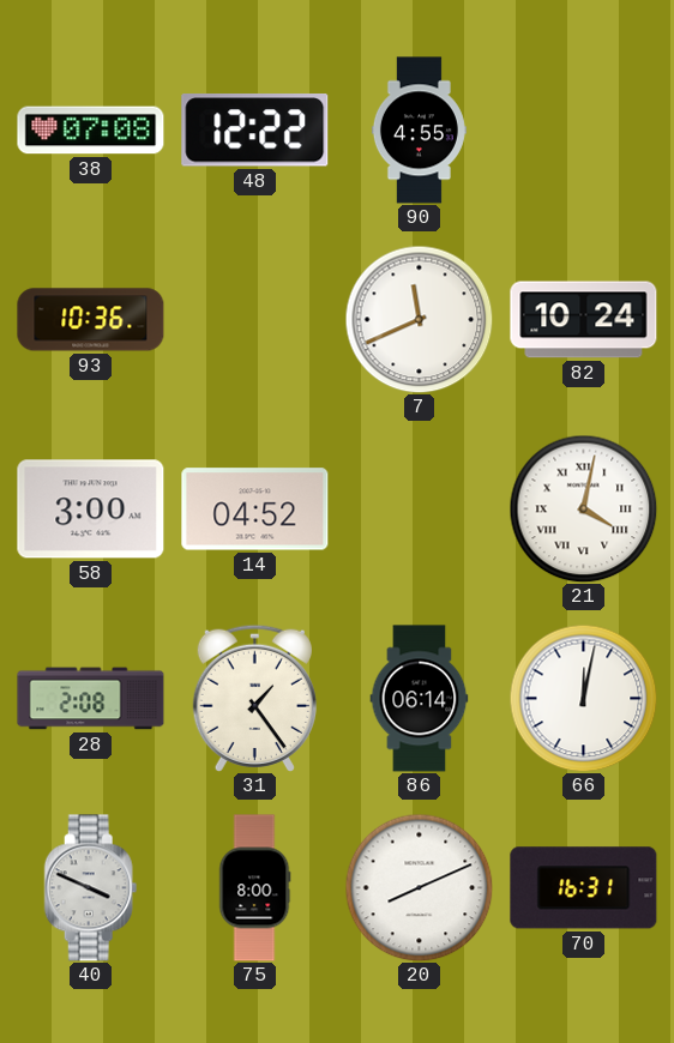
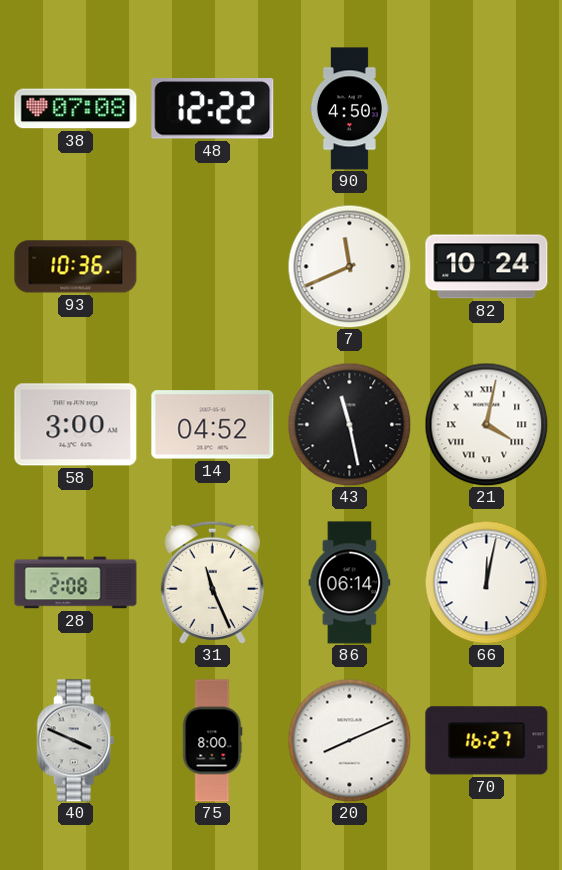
90: 4:55 -> 4:50
43: none -> 11:28
31: 1:24 -> 11:26
70: 16:31 -> 16:27
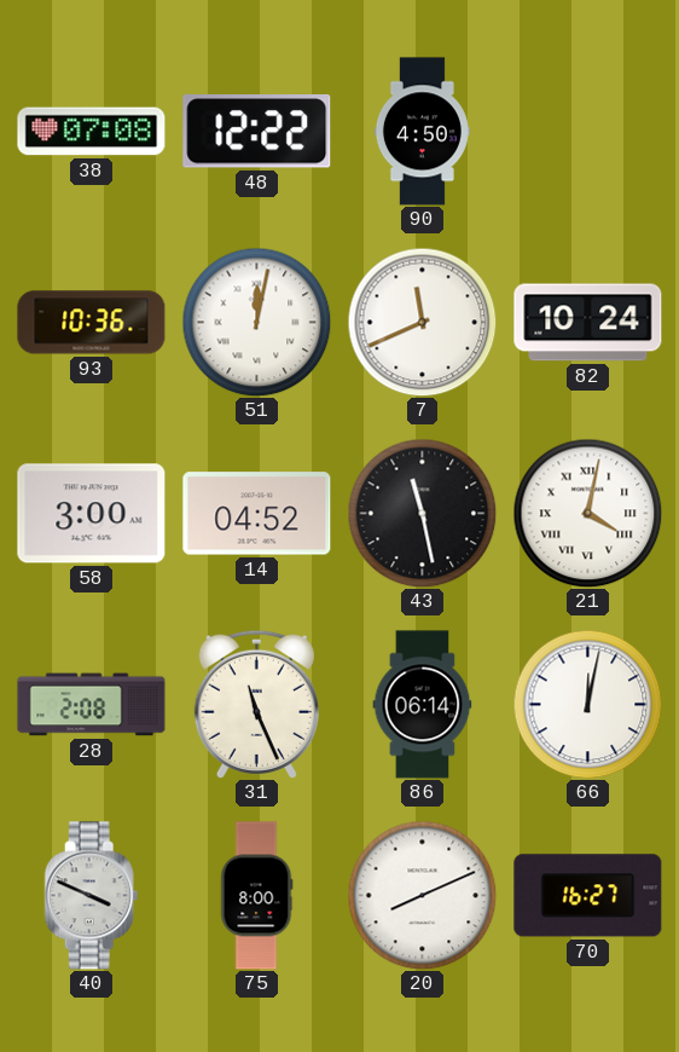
51: none -> 12:02
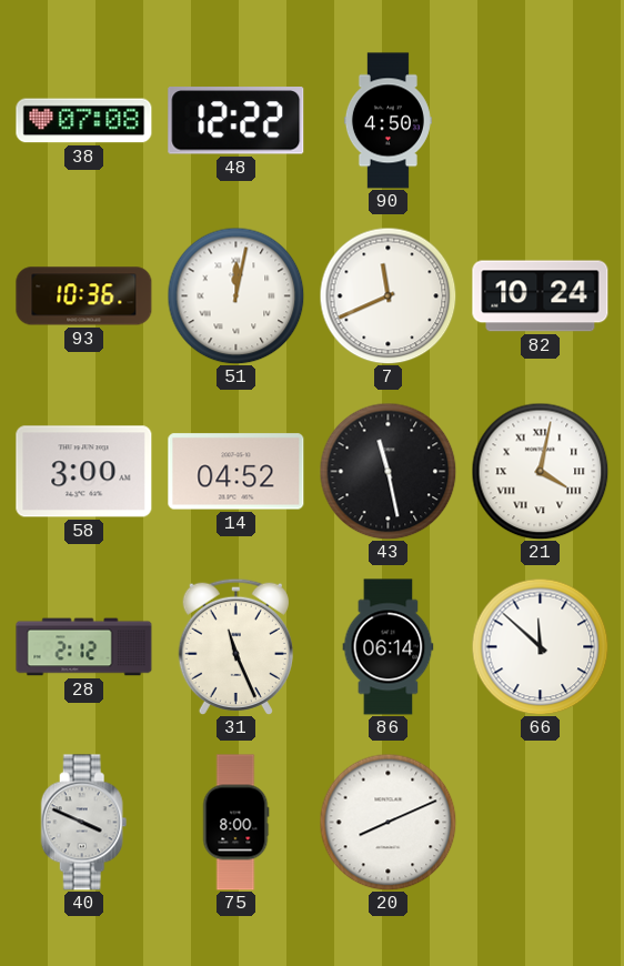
28: 2:08 -> 2:12
66: 12:02 -> 11:52
70: 16:27 -> none
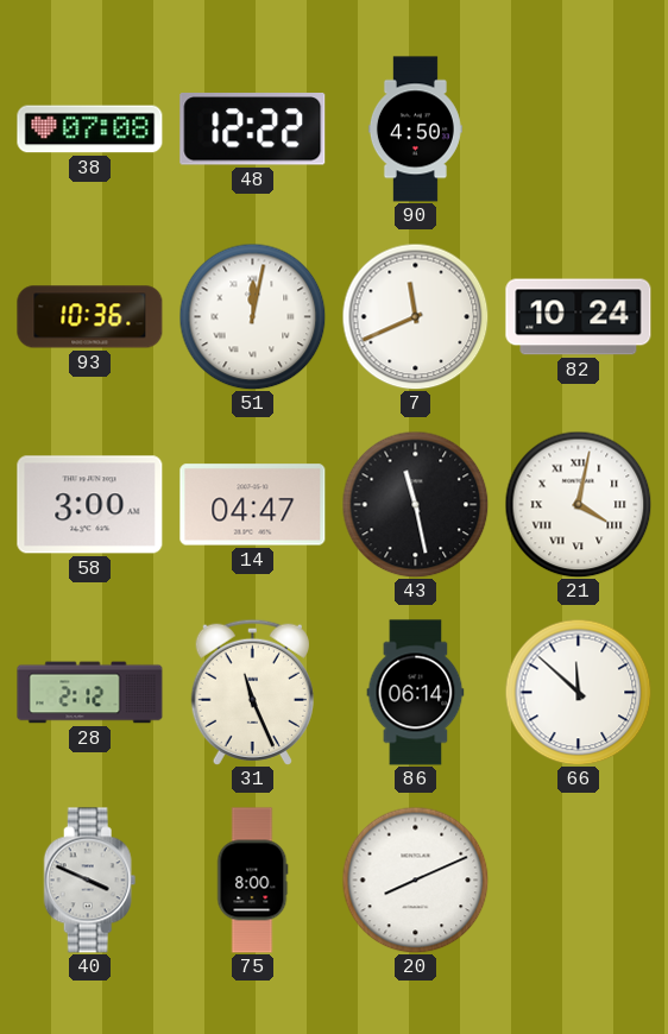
14: 04:52 -> 04:47
